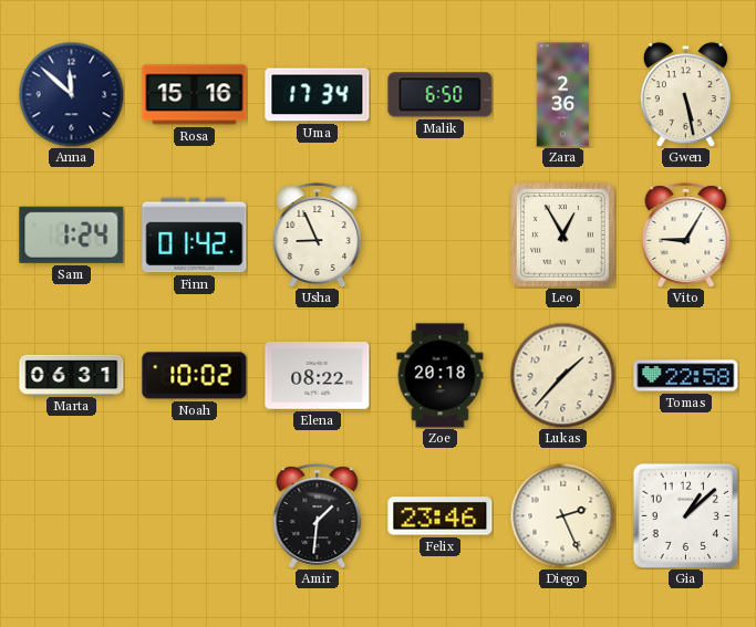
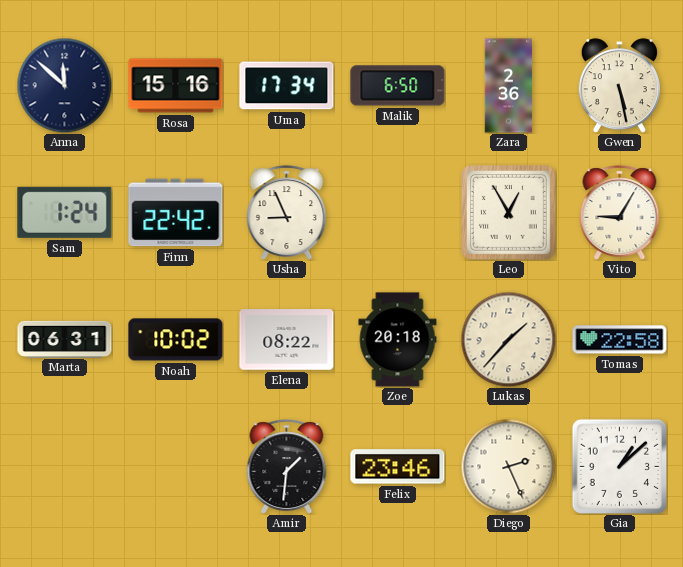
Finn: 01:42 -> 22:42
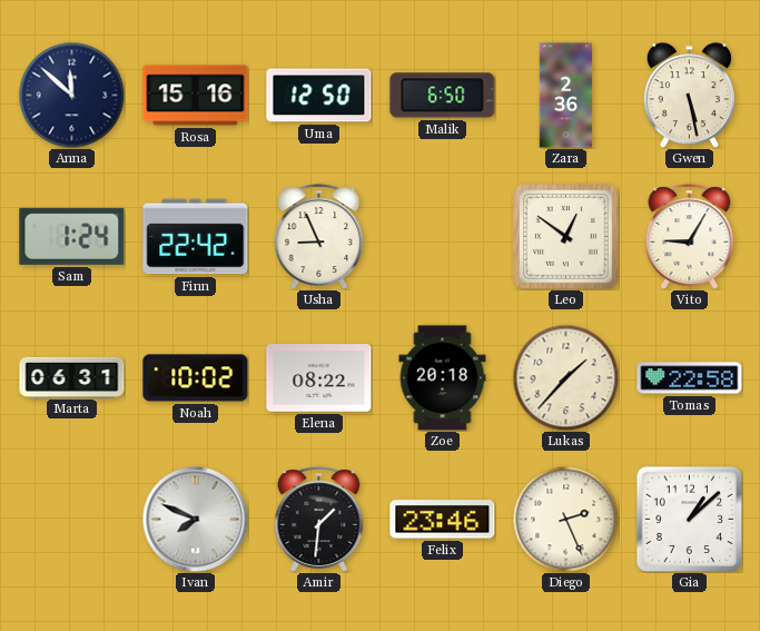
Uma: 17:34 -> 12:50
Leo: 12:55 -> 12:51
Ivan: none -> 7:49
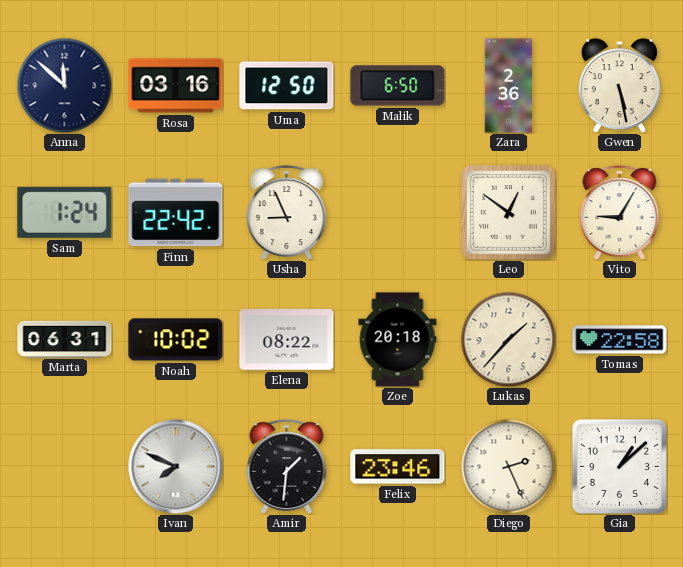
Rosa: 15:16 -> 03:16
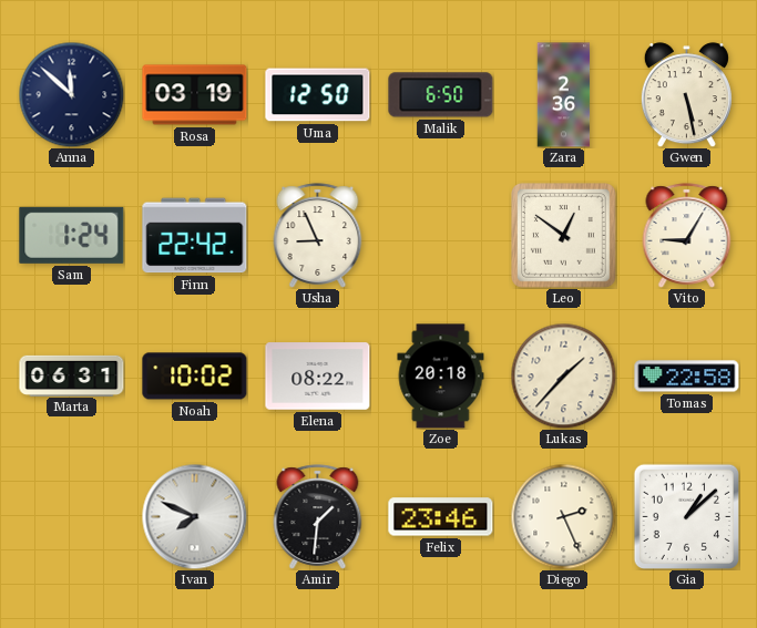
Rosa: 03:16 -> 03:19
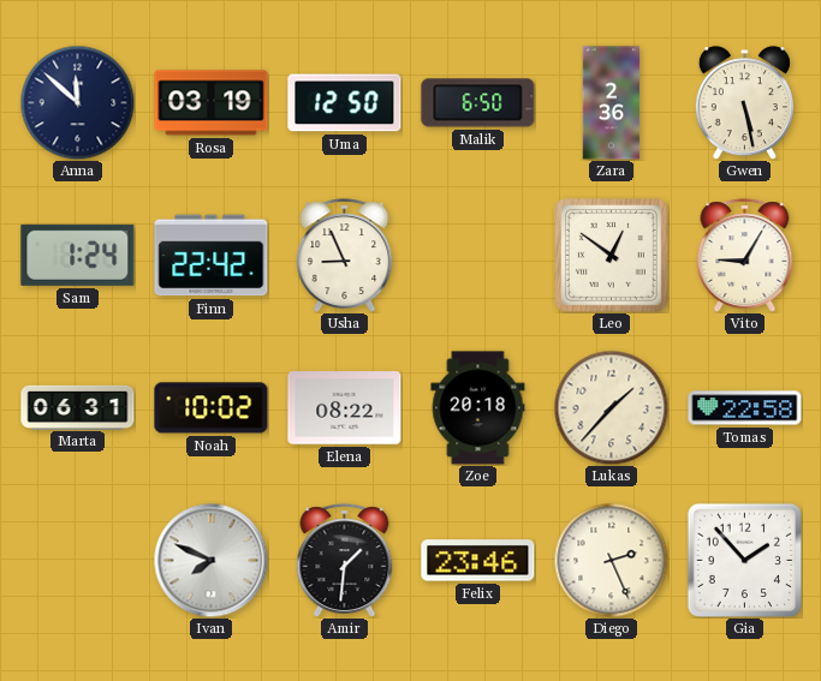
Gia: 1:08 -> 1:53
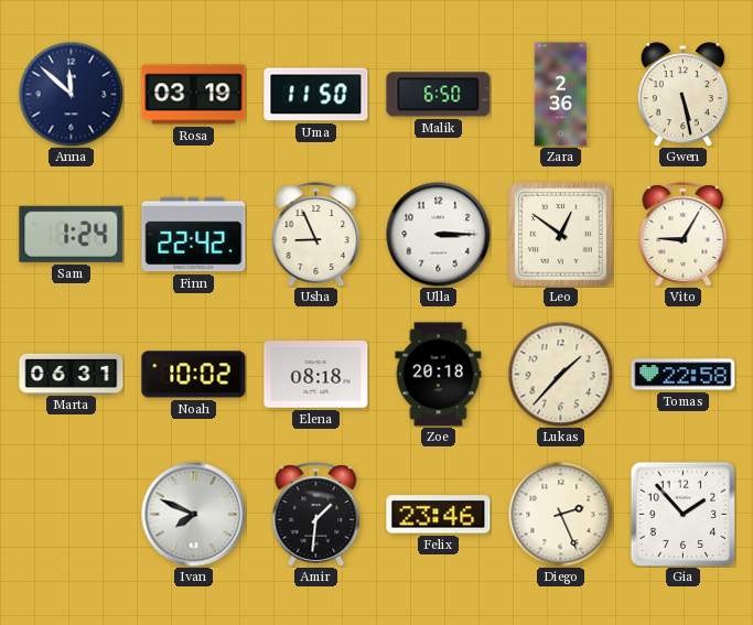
Uma: 12:50 -> 11:50
Ulla: none -> 3:15
Elena: 08:22 -> 08:18
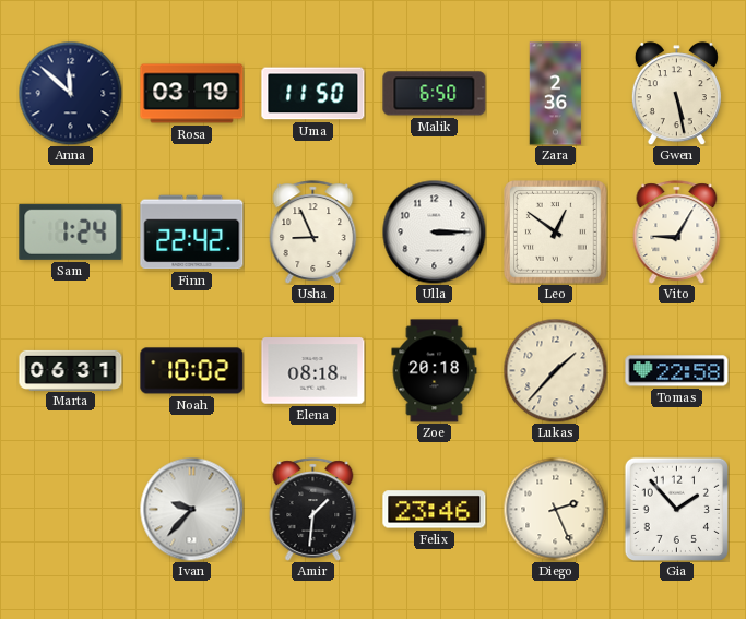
Ivan: 7:49 -> 9:37
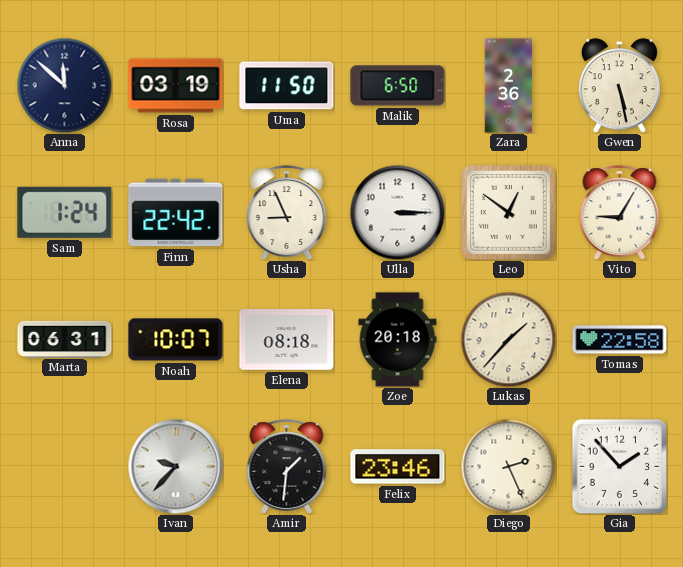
Noah: 10:02 -> 10:07
